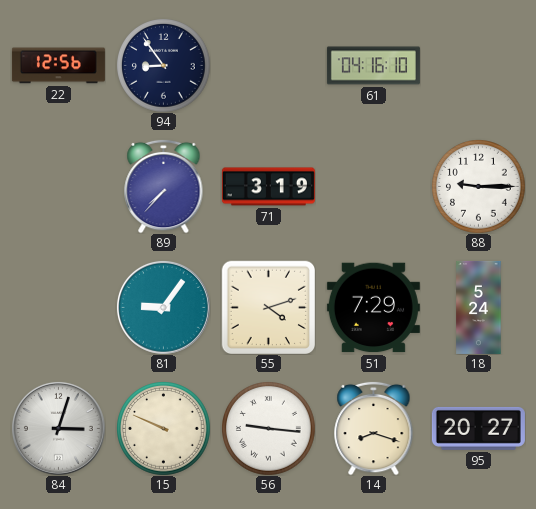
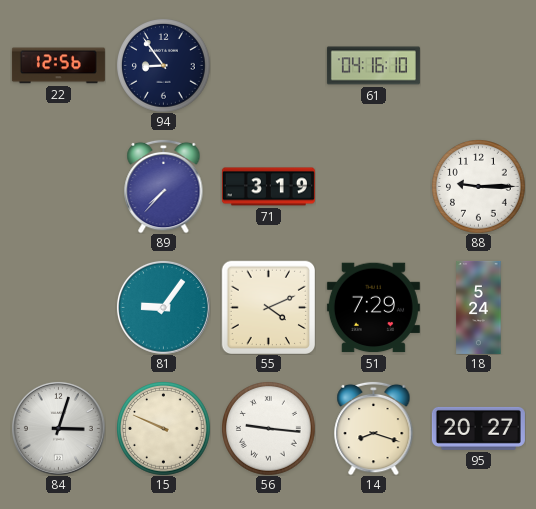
55: 4:12 -> 4:11
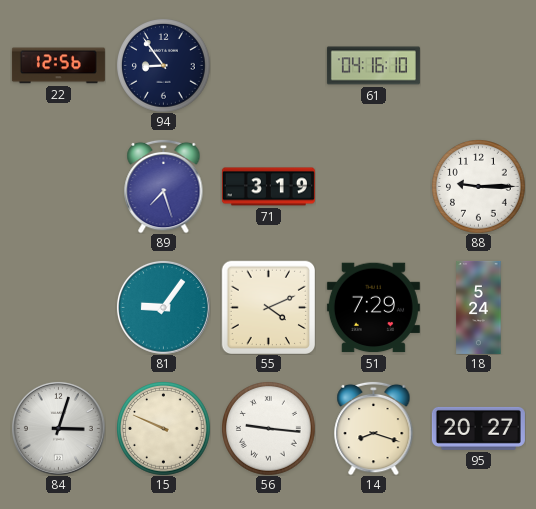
89: 7:37 -> 7:27
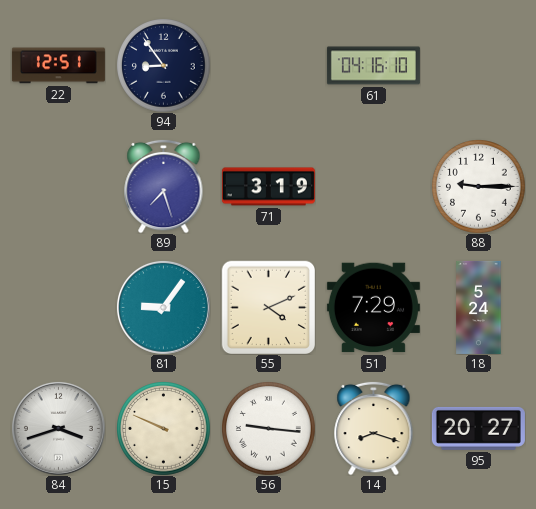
22: 12:56 -> 12:51
84: 3:03 -> 3:42
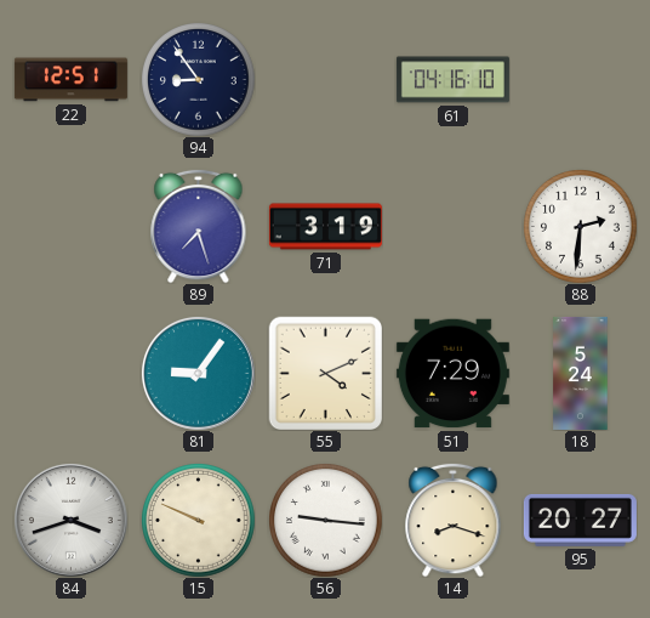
88: 9:15 -> 2:31
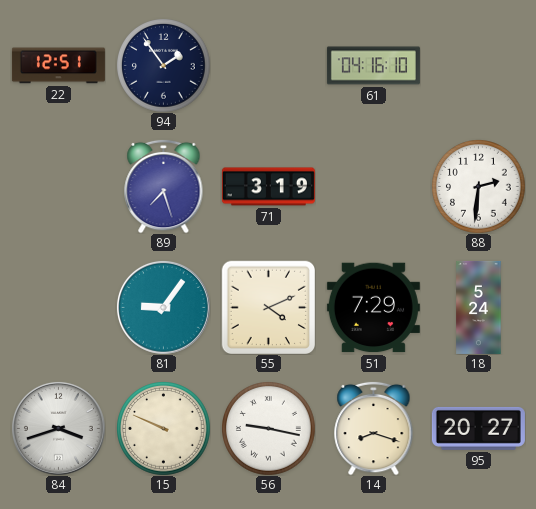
94: 8:54 -> 1:54
56: 9:16 -> 9:17
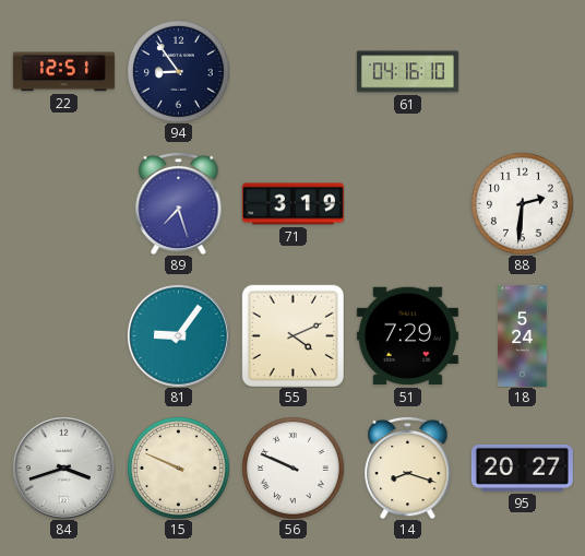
94: 1:54 -> 8:54
56: 9:17 -> 9:49
